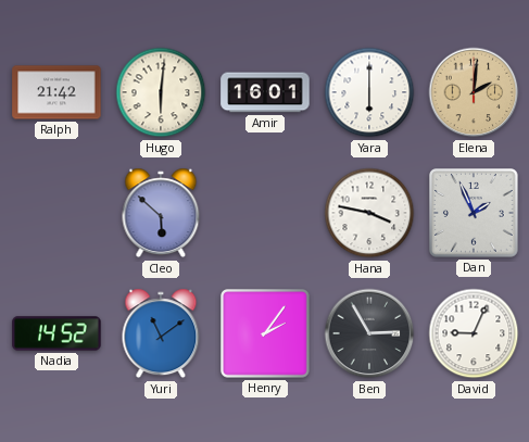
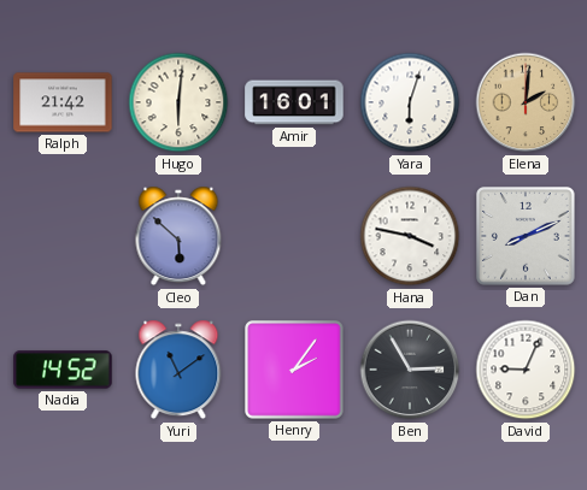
Yara: 6:00 -> 6:03
Dan: 1:56 -> 8:11
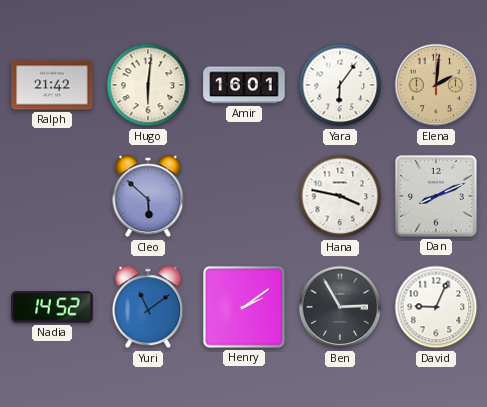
Yara: 6:03 -> 6:06
Henry: 2:06 -> 2:09
